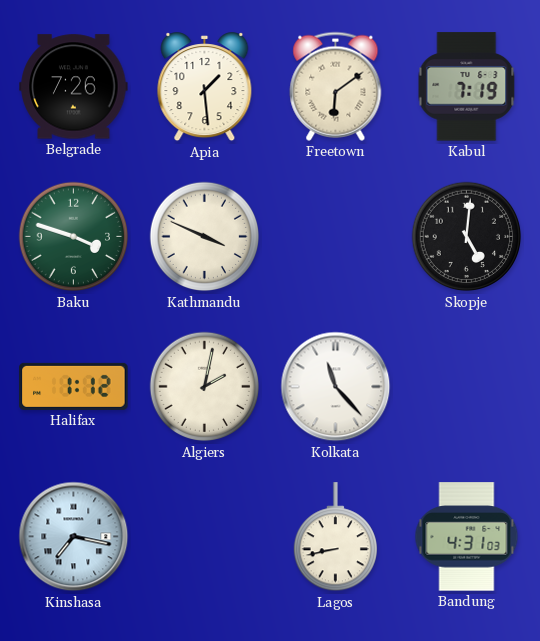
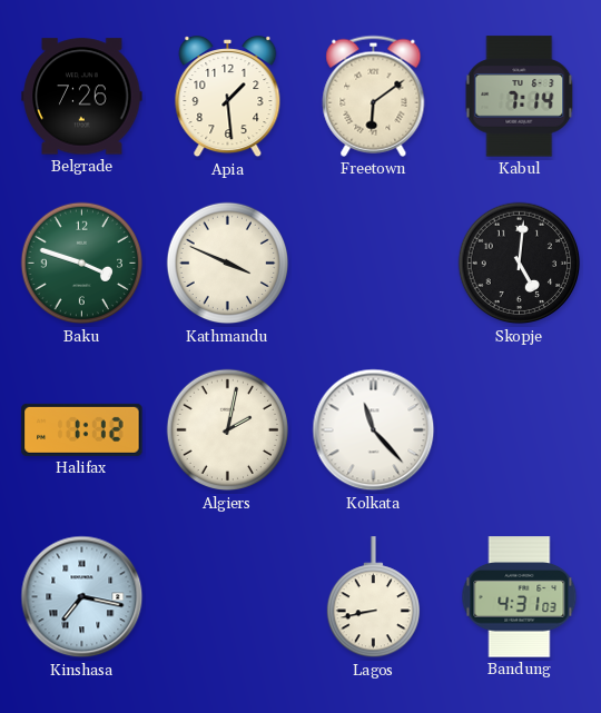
Kabul: 7:19 -> 7:14
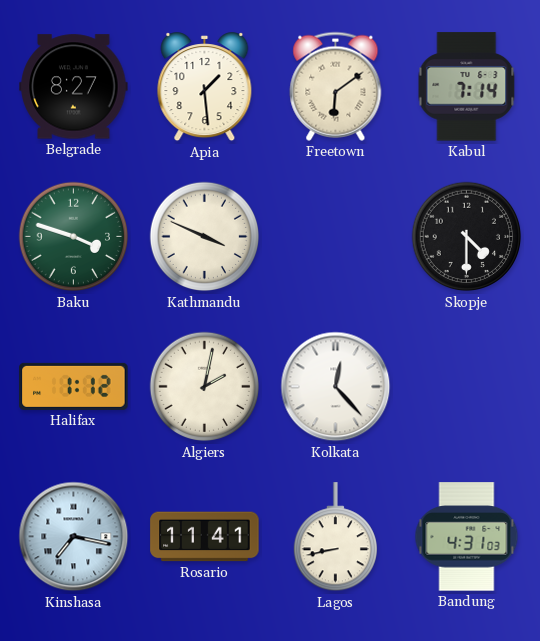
Belgrade: 7:26 -> 8:27
Skopje: 5:01 -> 4:30
Kolkata: 11:23 -> 12:23
Rosario: none -> 11:41
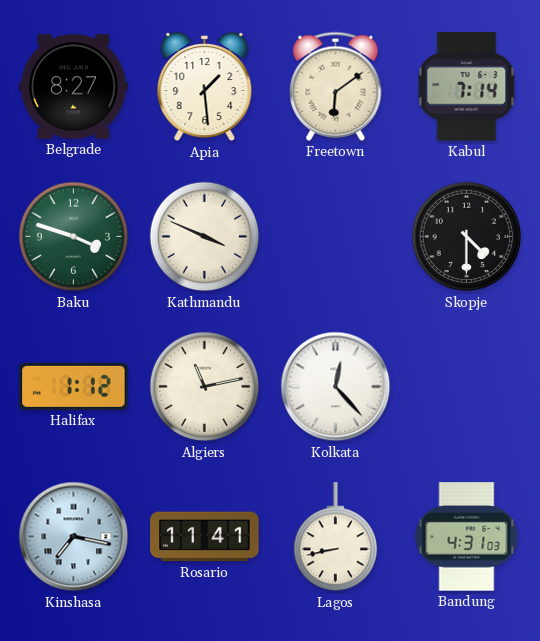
Algiers: 2:02 -> 11:13
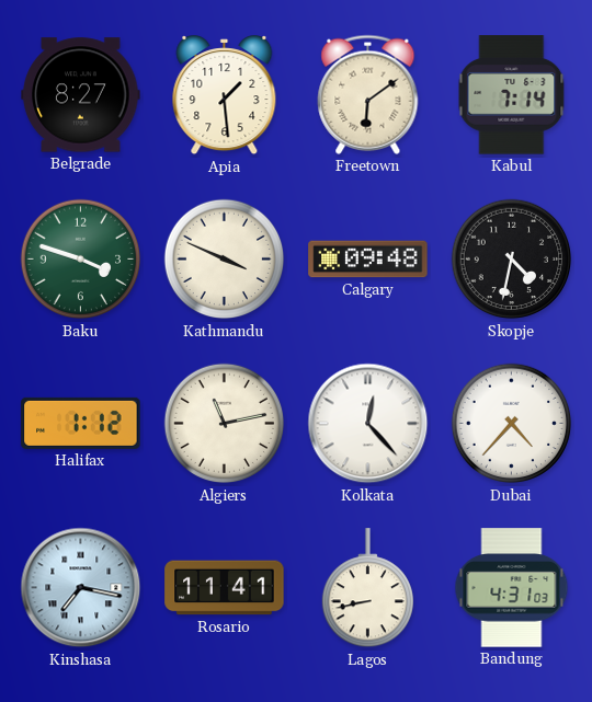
Calgary: none -> 09:48
Skopje: 4:30 -> 4:32
Dubai: none -> 4:37
